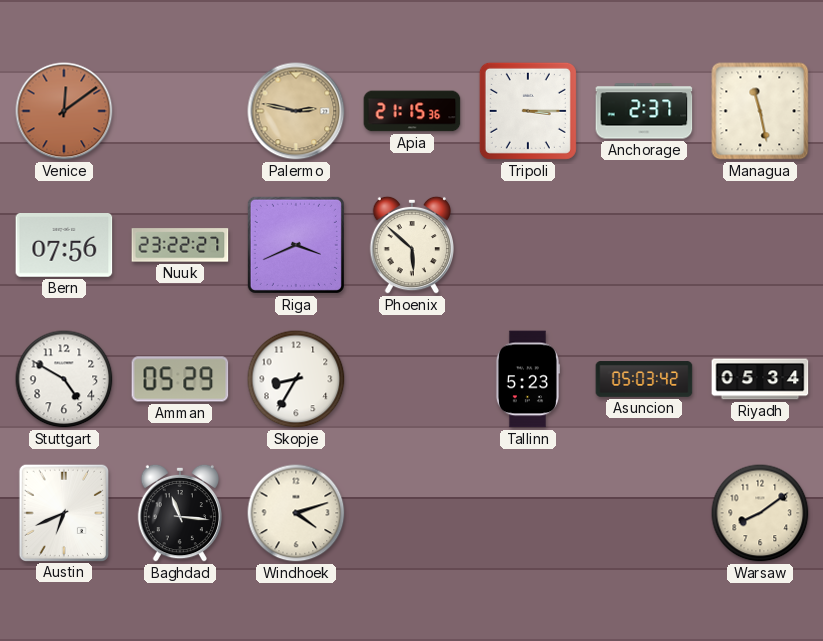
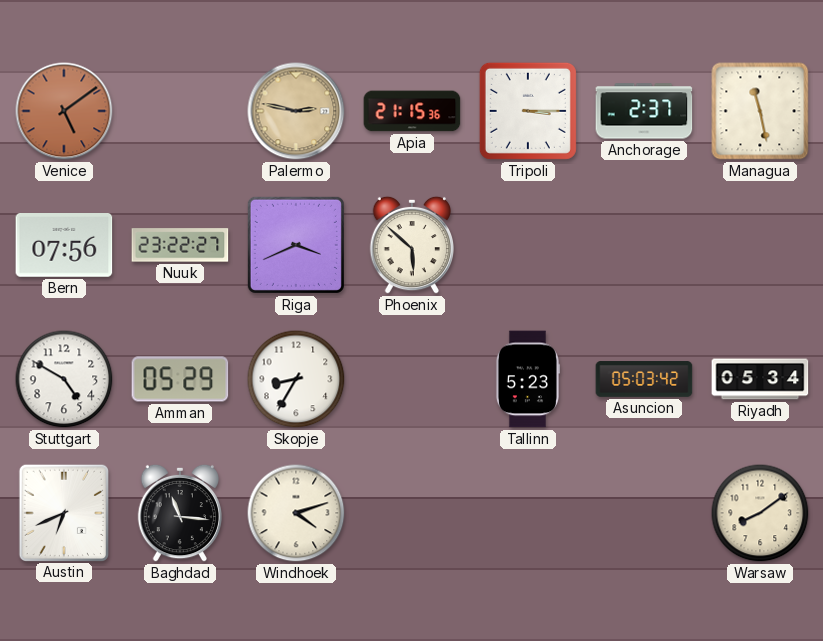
Venice: 12:09 -> 5:09
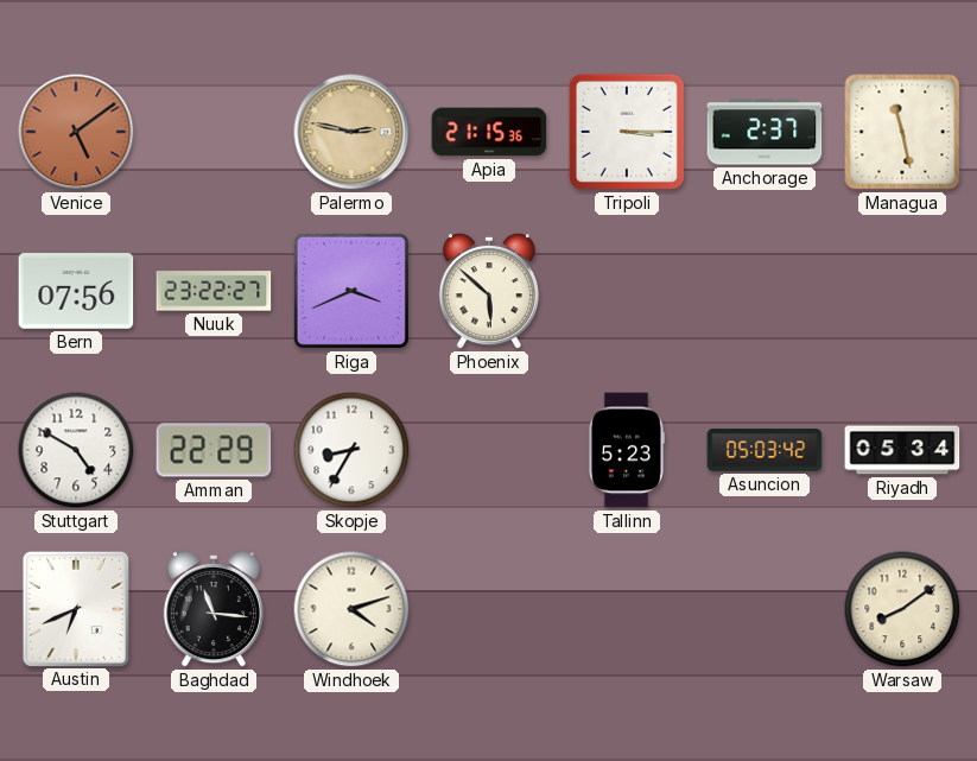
Amman: 05:29 -> 22:29
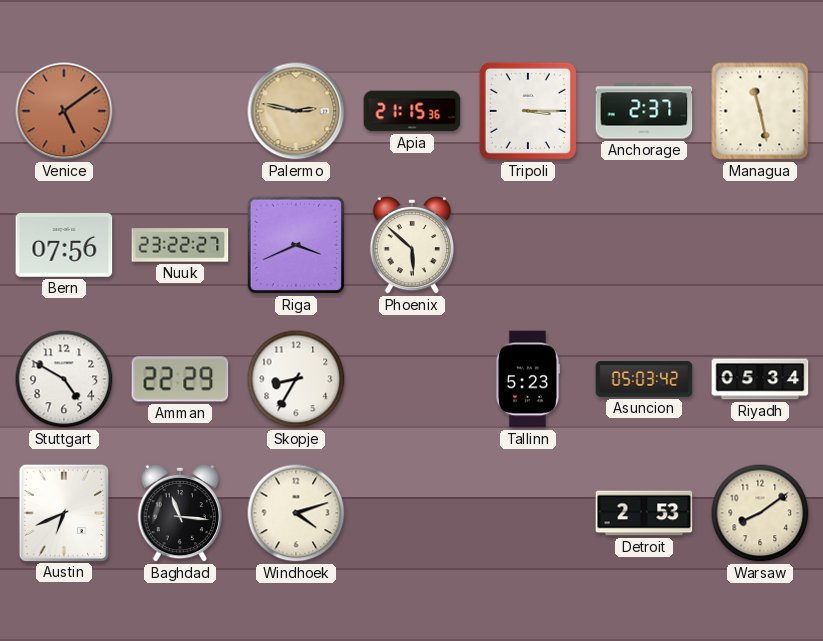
Detroit: none -> 2:53
